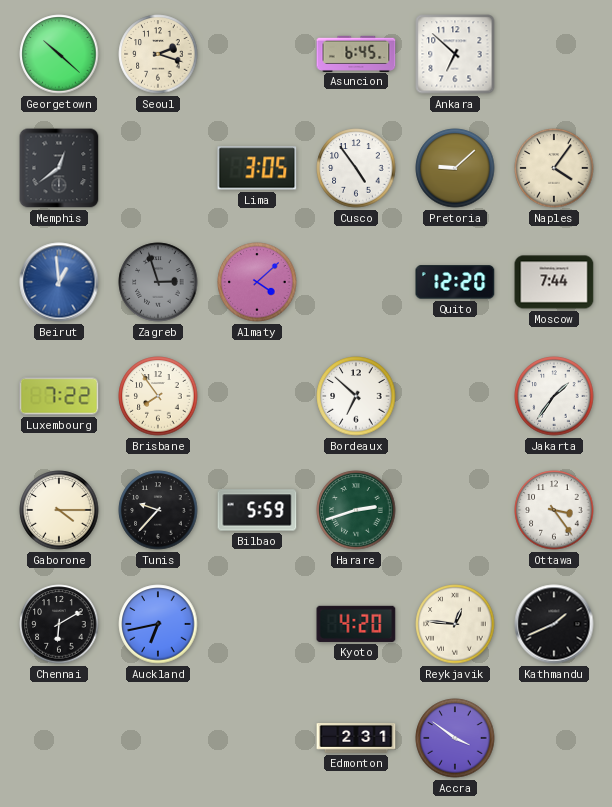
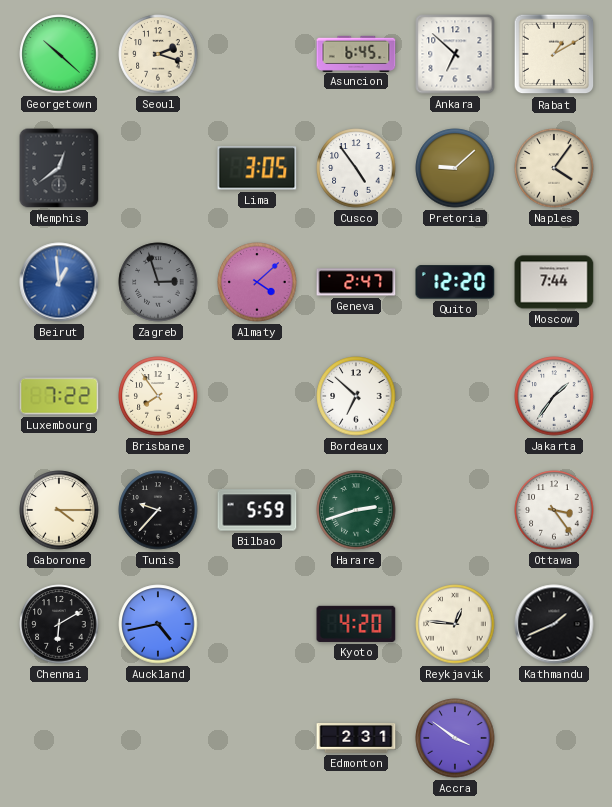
Rabat: none -> 1:10
Geneva: none -> 2:47
Auckland: 6:43 -> 4:43
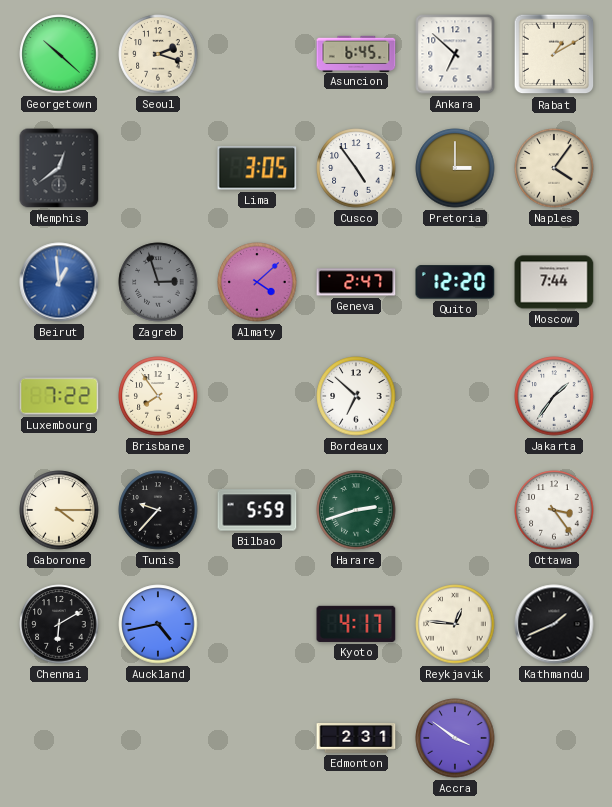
Pretoria: 9:08 -> 3:00
Kyoto: 4:20 -> 4:17
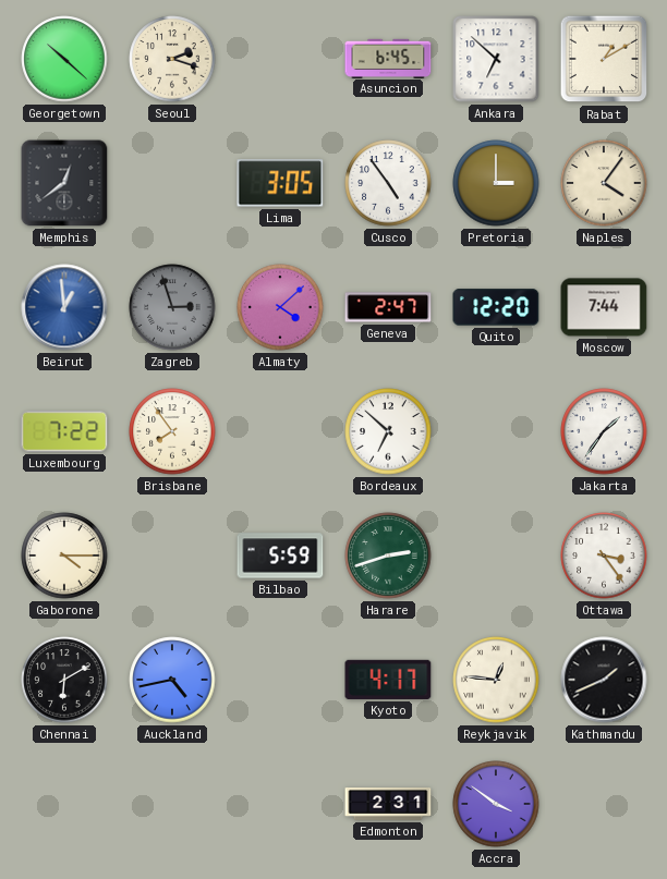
Tunis: 9:37 -> none
